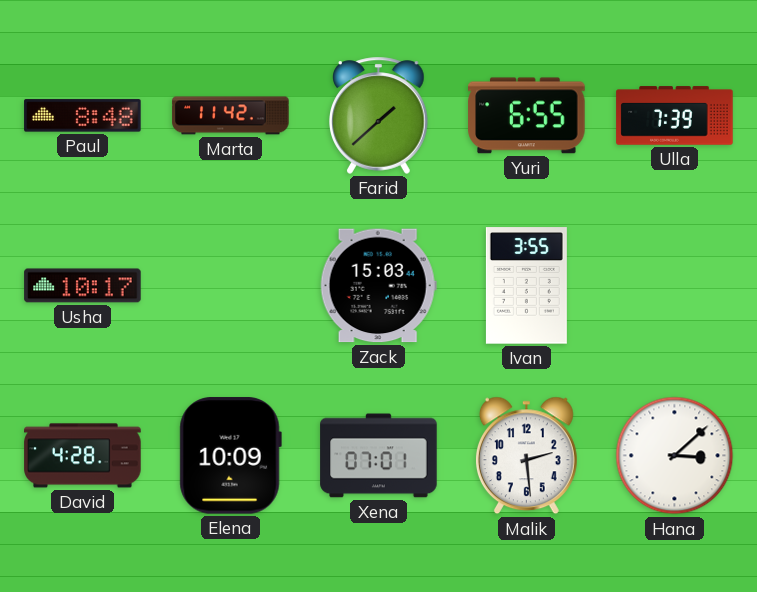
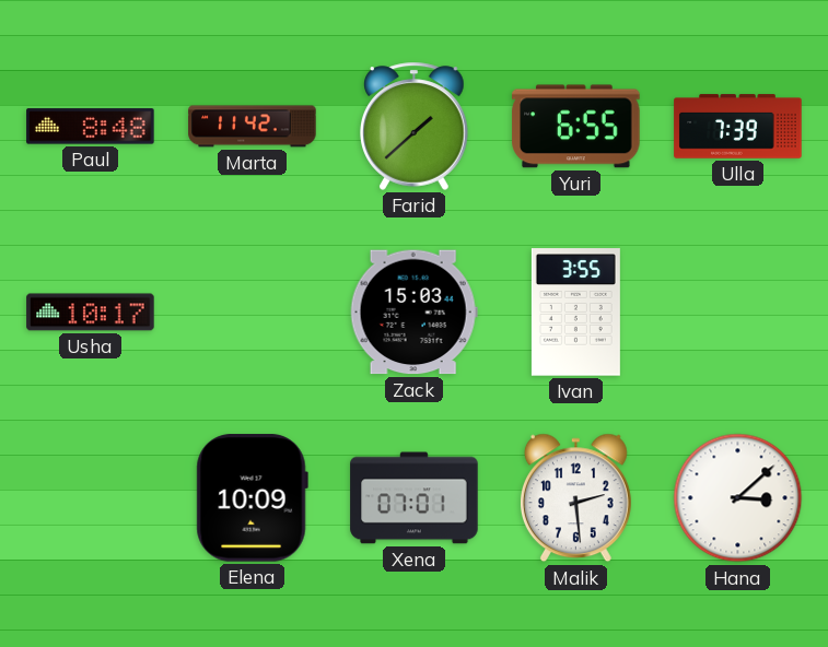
David: 4:28 -> none
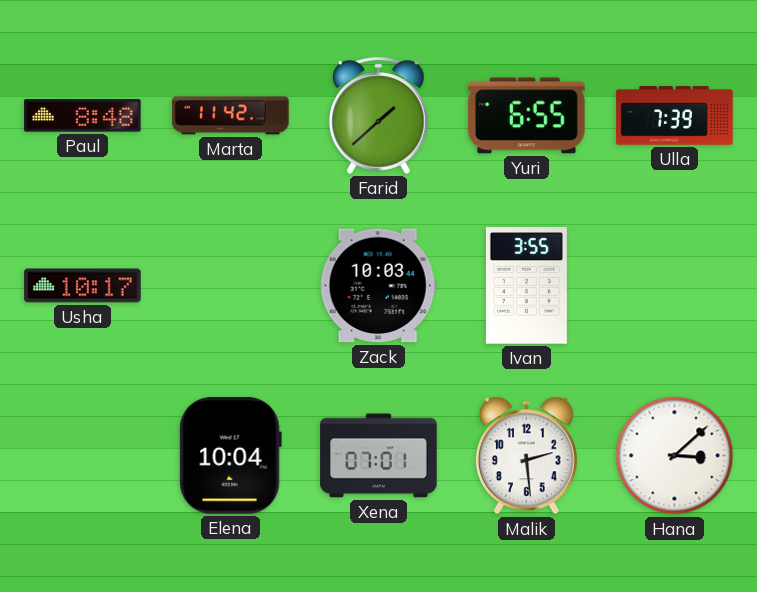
Zack: 15:03 -> 10:03
Elena: 10:09 -> 10:04
